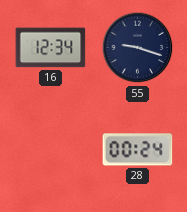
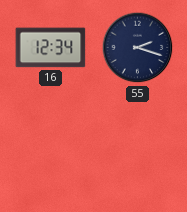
55: 9:18 -> 2:18
28: 00:24 -> none
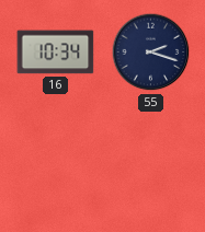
16: 12:34 -> 10:34
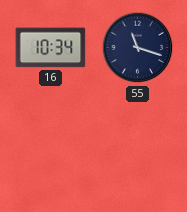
55: 2:18 -> 11:18
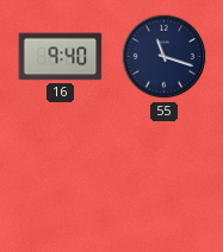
16: 10:34 -> 9:40
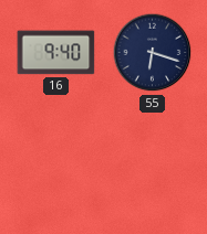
55: 11:18 -> 6:18
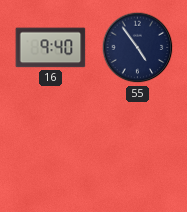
55: 6:18 -> 4:54
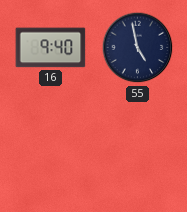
55: 4:54 -> 4:58
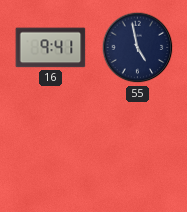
16: 9:40 -> 9:41
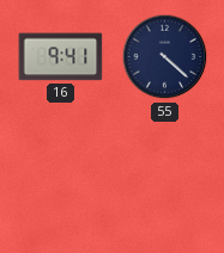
55: 4:58 -> 4:22
